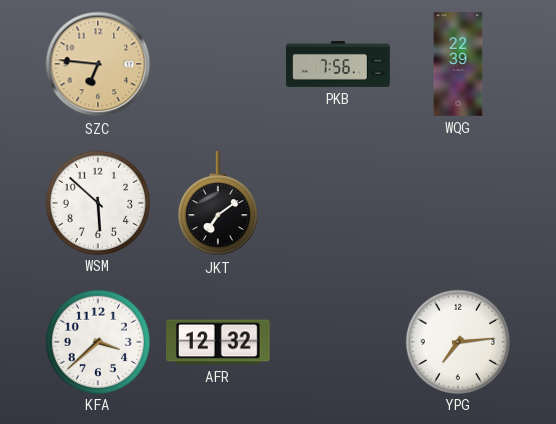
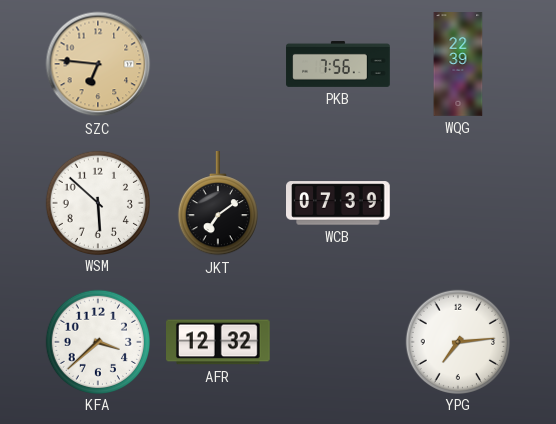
WCB: none -> 07:39
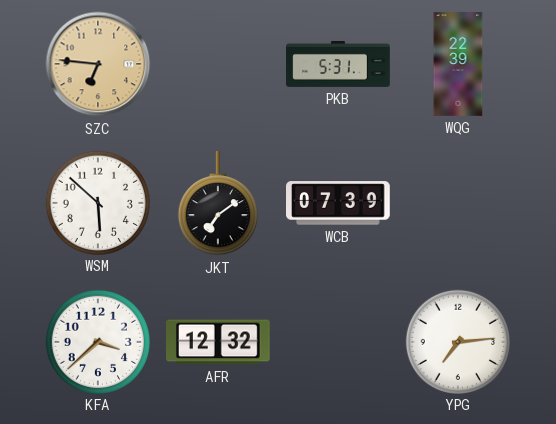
PKB: 7:56 -> 5:31
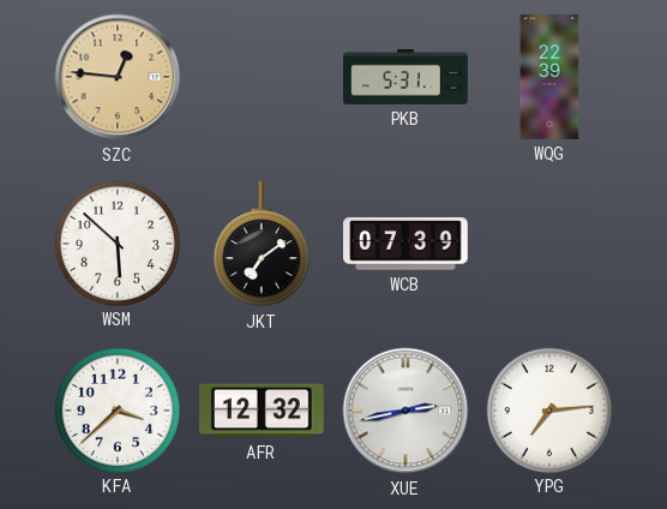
SZC: 6:46 -> 12:46
XUE: none -> 2:43
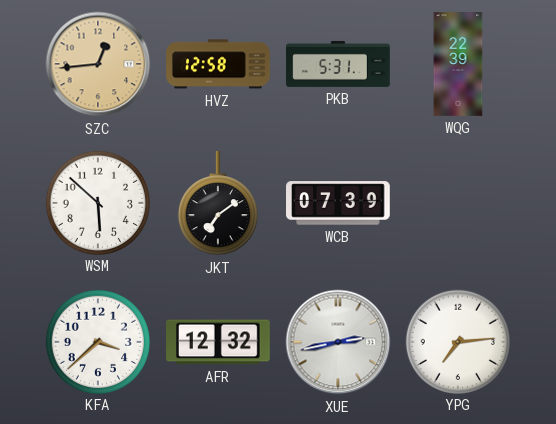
SZC: 12:46 -> 12:44
HVZ: none -> 12:58
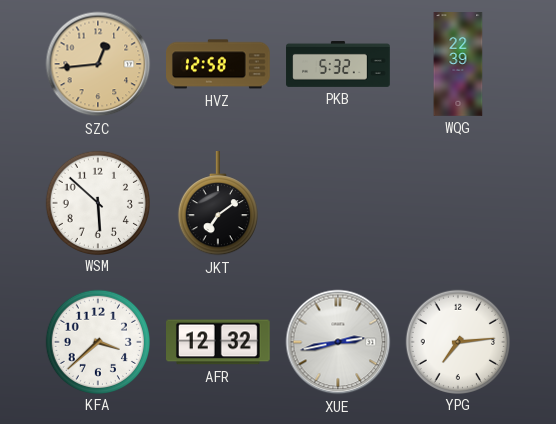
PKB: 5:31 -> 5:32
WCB: 07:39 -> none
